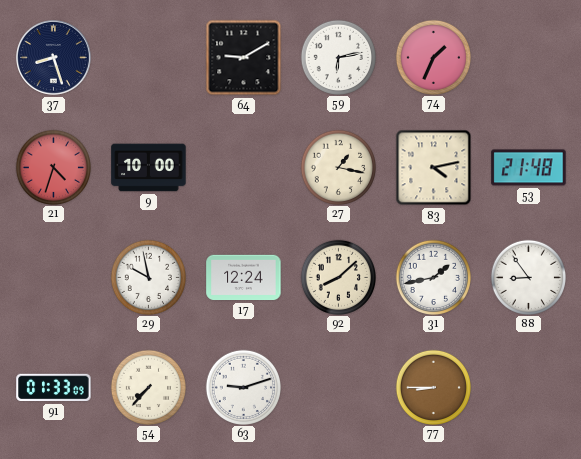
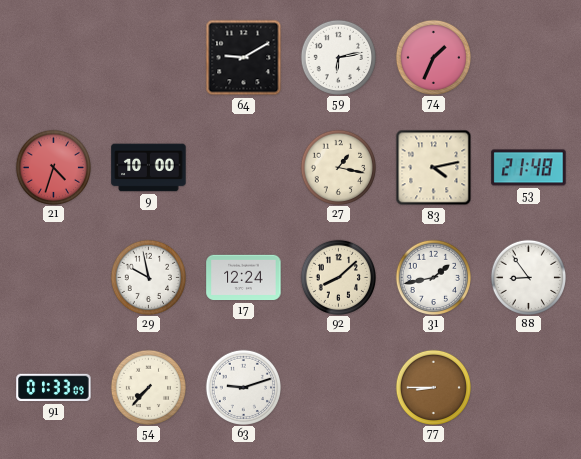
37: 8:27 -> none
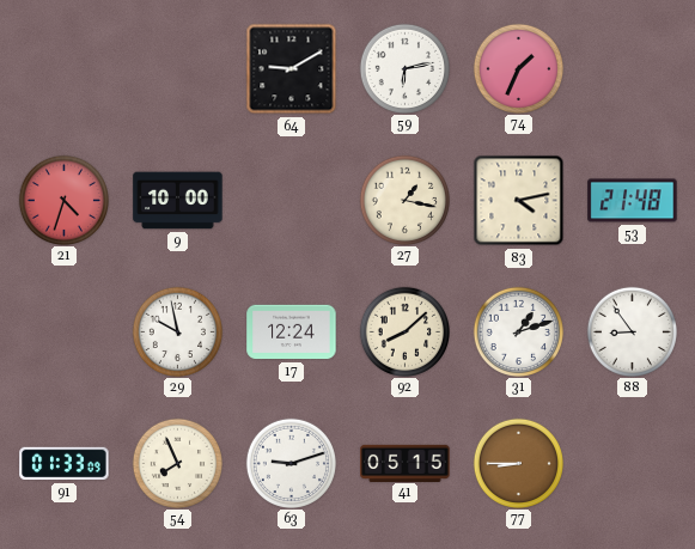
31: 1:43 -> 1:12
54: 7:37 -> 7:56
41: none -> 05:15
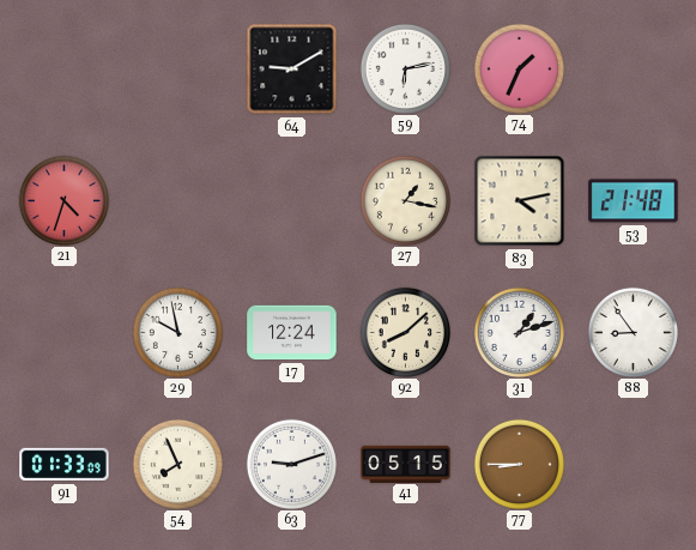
9: 10:00 -> none
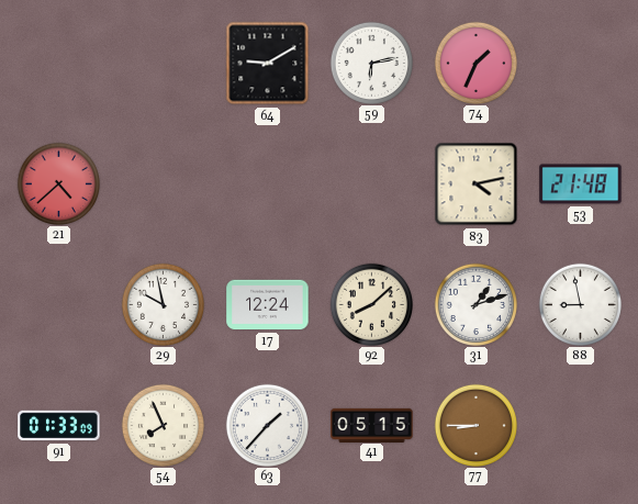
21: 4:33 -> 4:38
27: 1:17 -> none
88: 8:54 -> 8:58
63: 9:12 -> 1:37
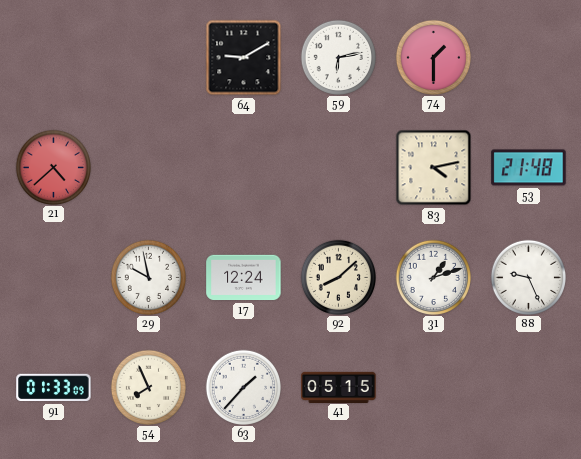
74: 1:34 -> 1:30
88: 8:58 -> 9:26
77: 8:45 -> none
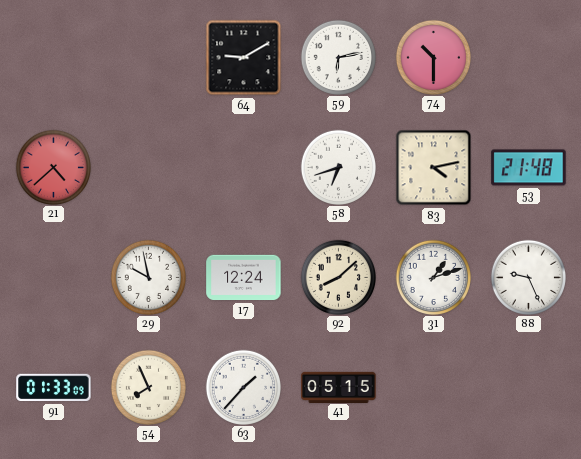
74: 1:30 -> 10:30
58: none -> 6:42
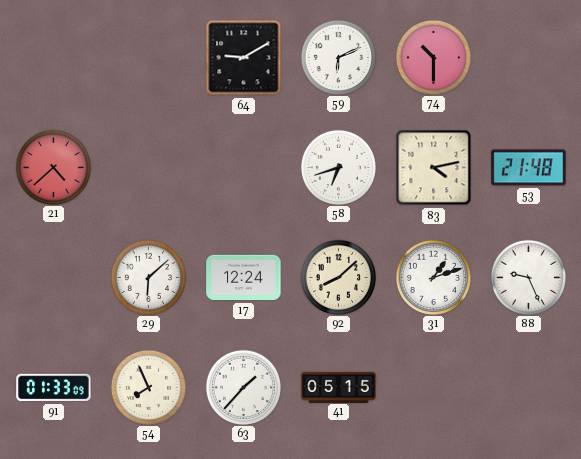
59: 6:13 -> 6:11
29: 9:58 -> 6:08
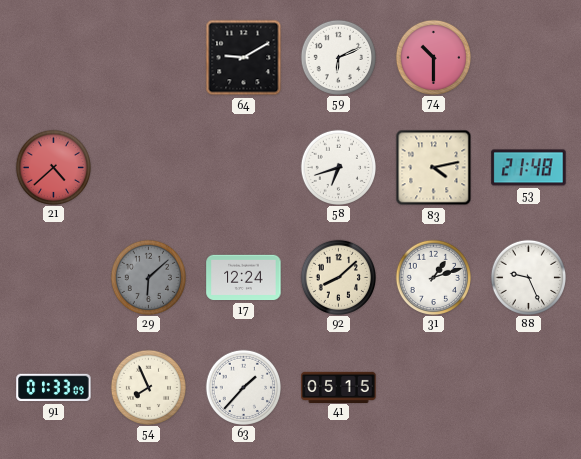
29 dial: white -> grey
